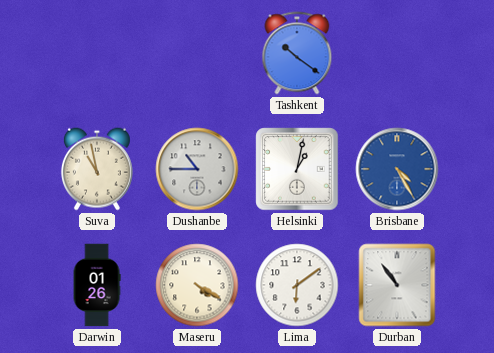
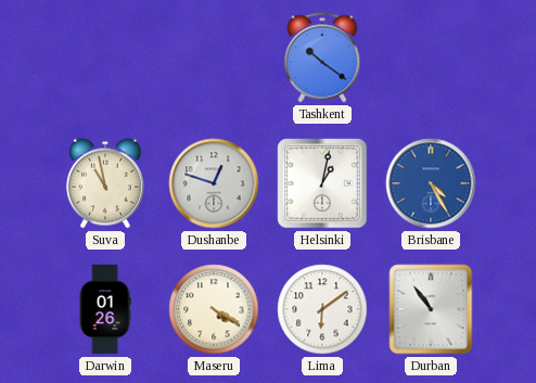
Dushanbe: 10:45 -> 12:48
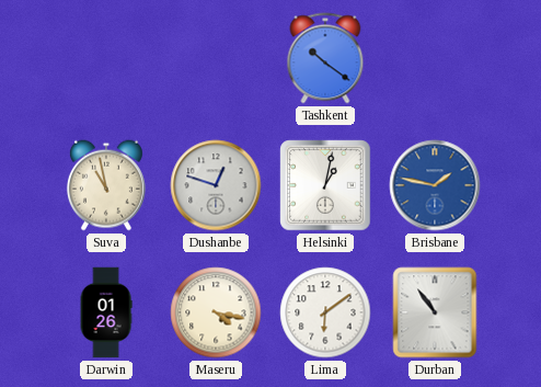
Brisbane: 4:25 -> 1:47
Maseru: 4:20 -> 4:17
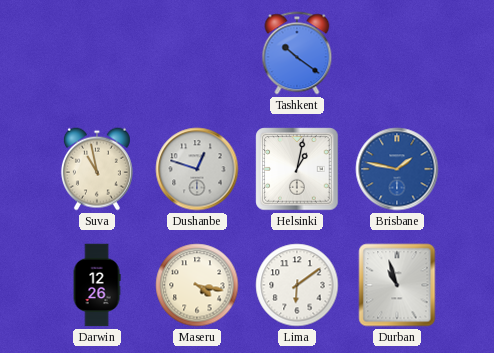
Darwin: 01:26 -> 12:26
Durban: 10:54 -> 10:57
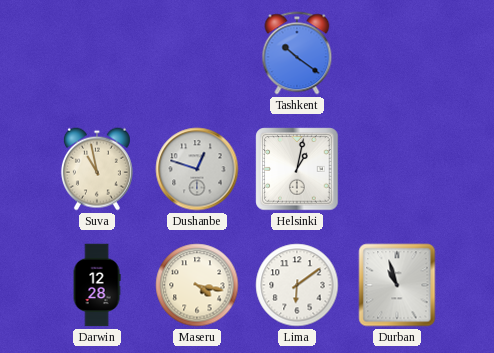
Brisbane: 1:47 -> none
Darwin: 12:26 -> 12:28
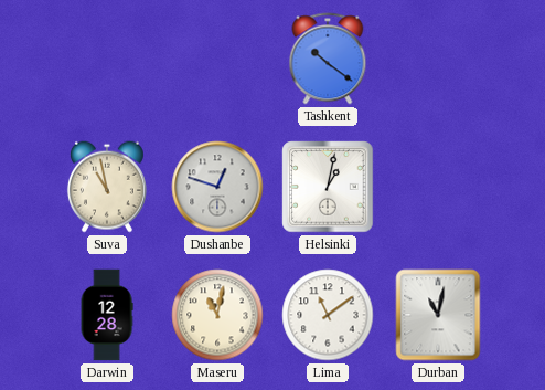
Maseru: 4:17 -> 11:02
Lima: 6:09 -> 11:09
Durban: 10:57 -> 11:02
